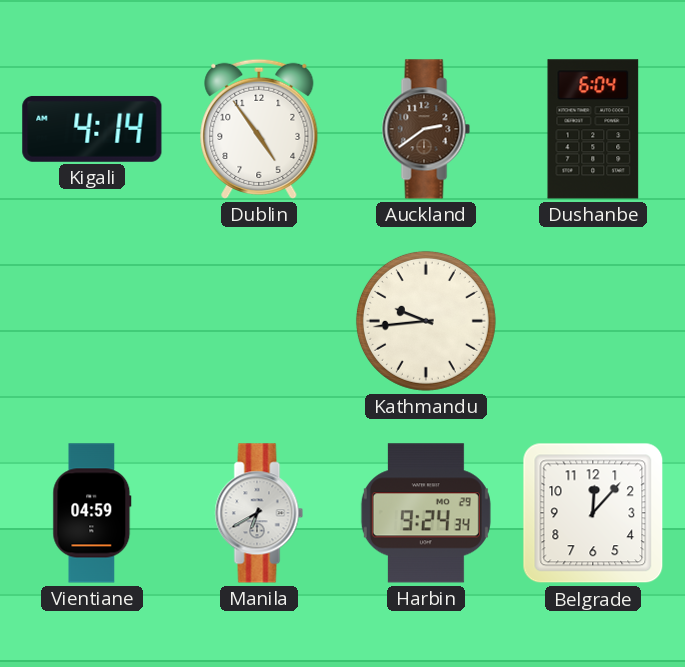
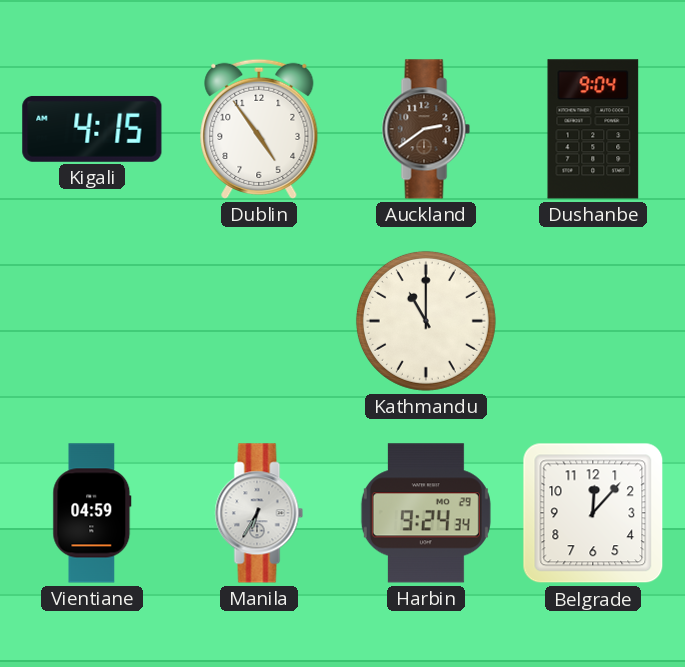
Kigali: 4:14 -> 4:15
Dushanbe: 6:04 -> 9:04
Kathmandu: 9:44 -> 11:00
Manila: 6:40 -> 6:35
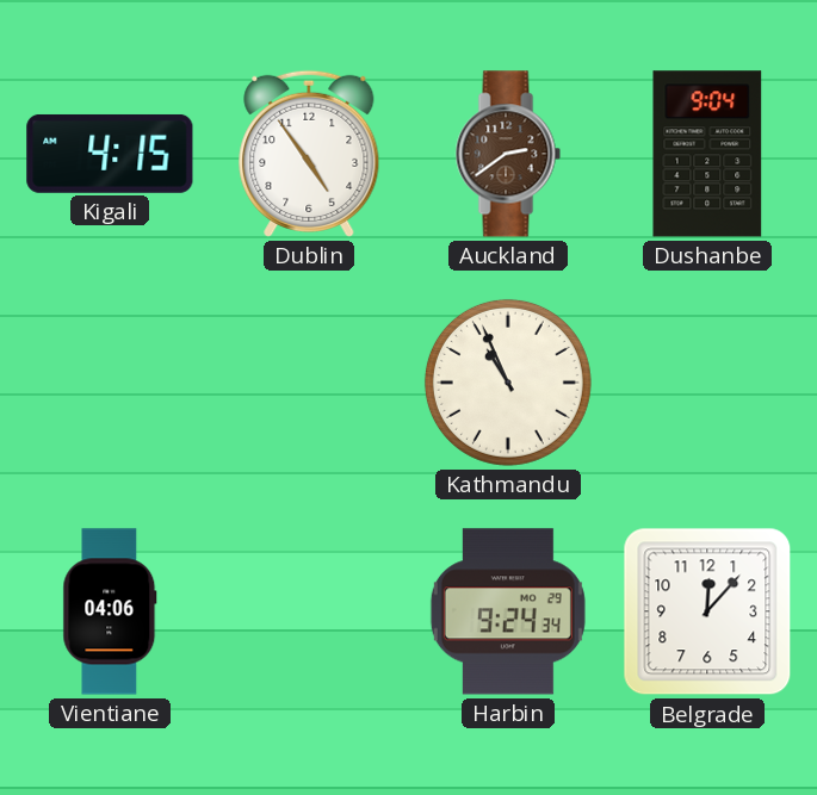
Kathmandu: 11:00 -> 10:56
Vientiane: 04:59 -> 04:06
Manila: 6:35 -> none
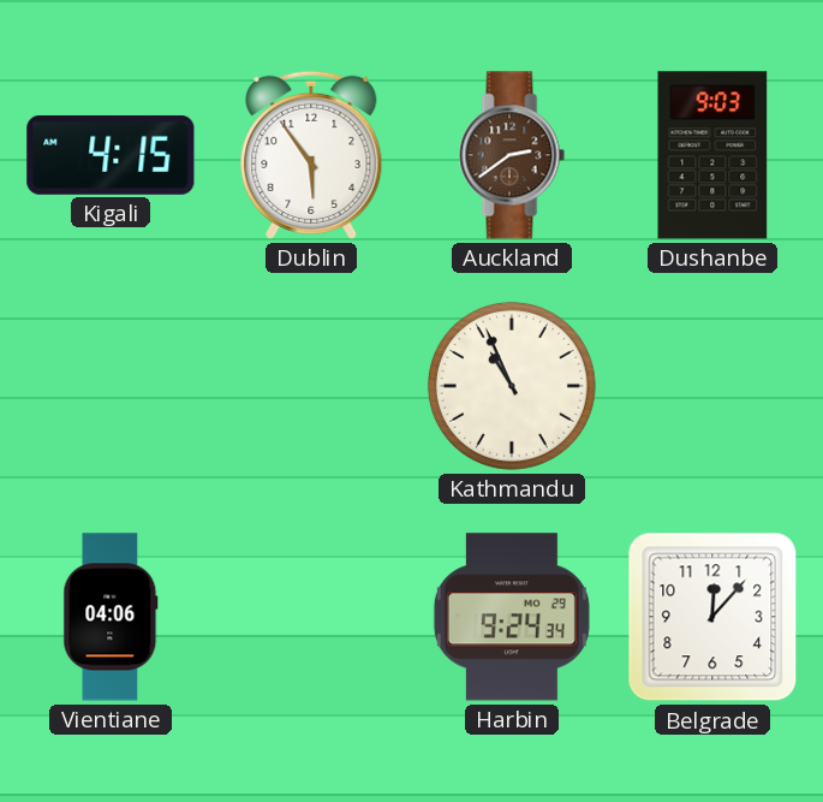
Dublin: 4:54 -> 5:54
Dushanbe: 9:04 -> 9:03
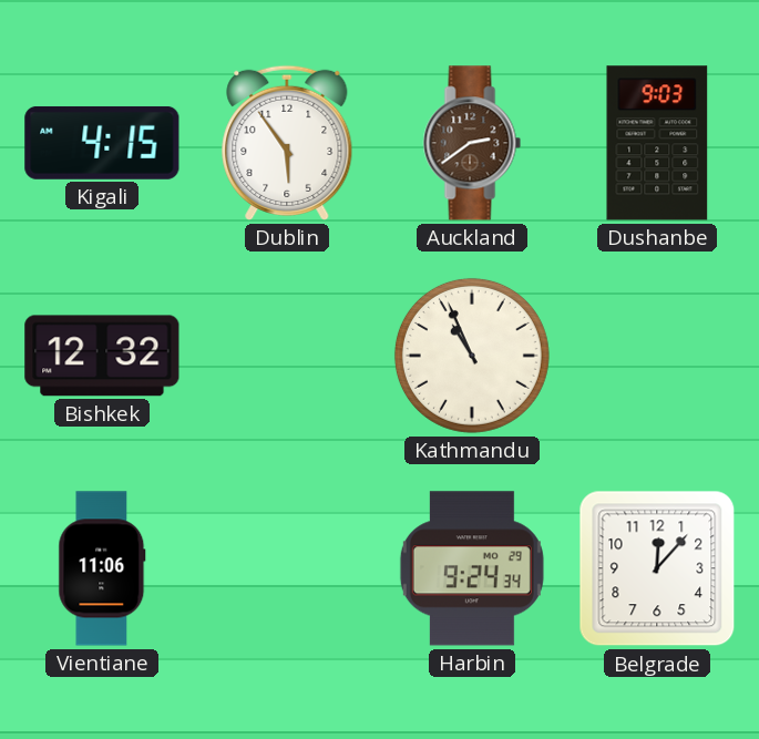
Bishkek: none -> 12:32
Vientiane: 04:06 -> 11:06
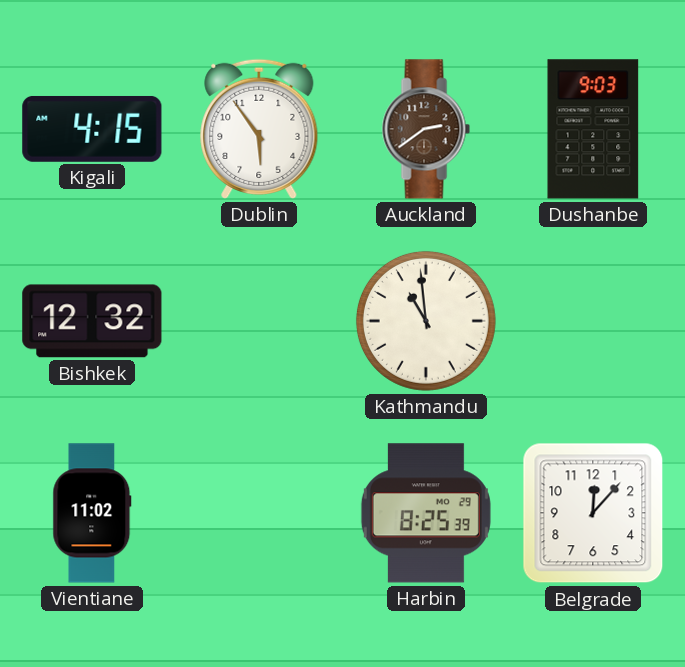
Kathmandu: 10:56 -> 10:59
Vientiane: 11:06 -> 11:02
Harbin: 9:24 -> 8:25
